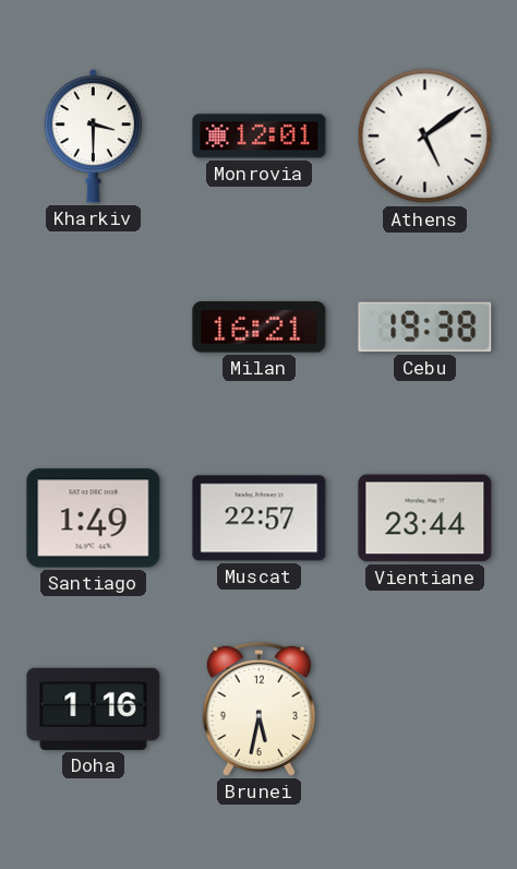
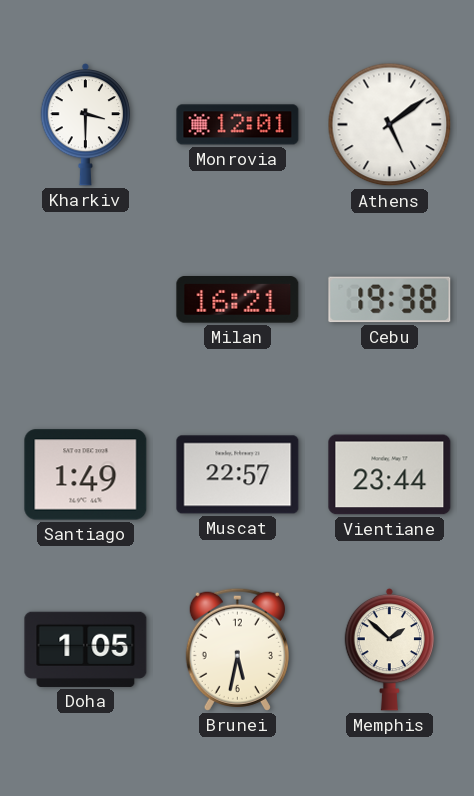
Doha: 1:16 -> 1:05
Memphis: none -> 1:52
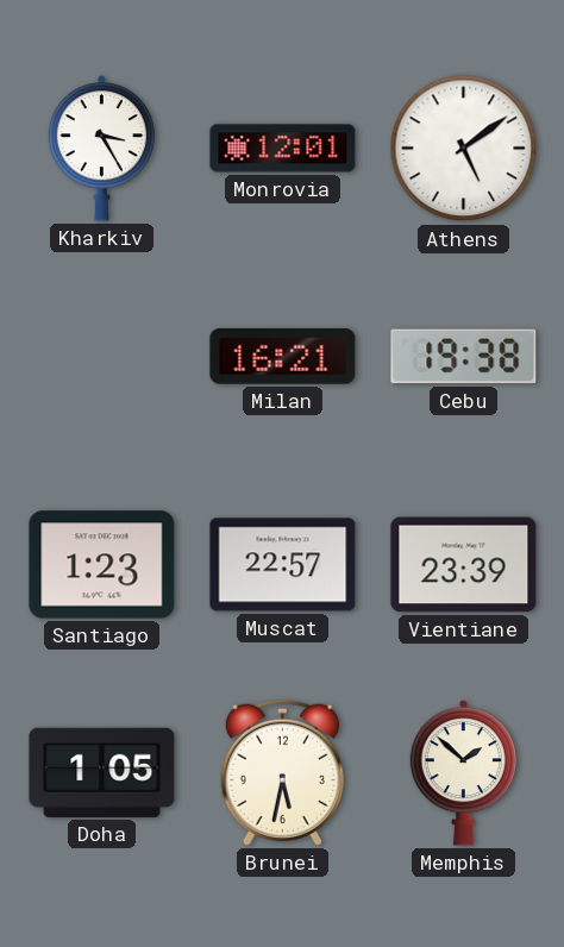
Kharkiv: 3:30 -> 3:25
Santiago: 1:49 -> 1:23
Vientiane: 23:44 -> 23:39
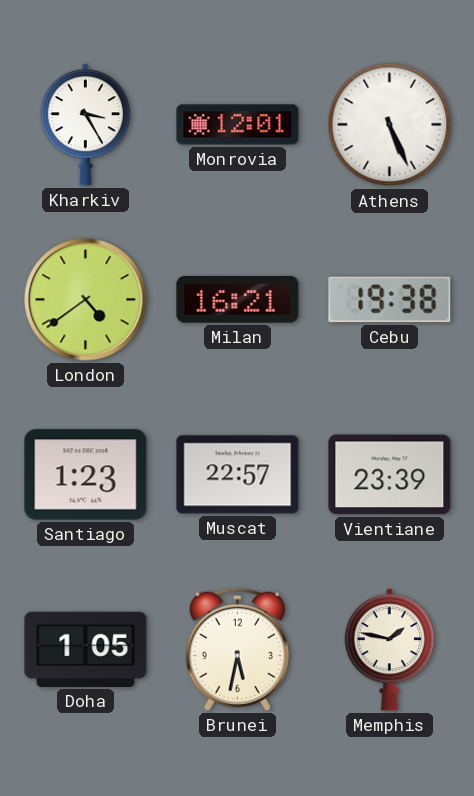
Athens: 5:09 -> 5:26
London: none -> 4:39
Memphis: 1:52 -> 1:47
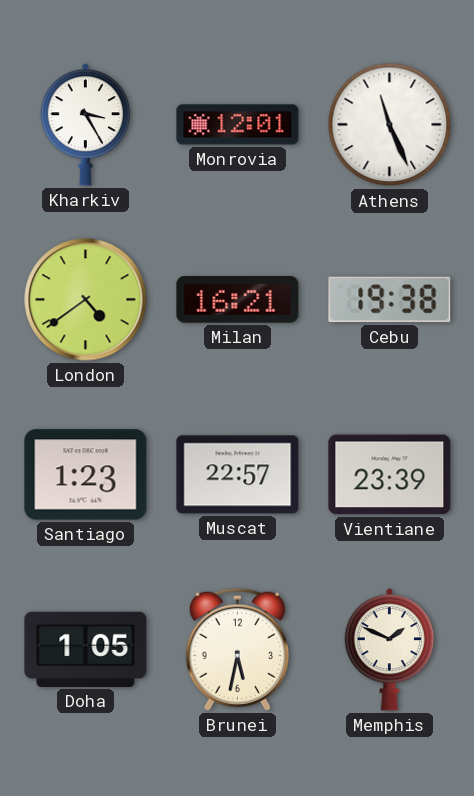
Athens: 5:26 -> 11:26
Memphis: 1:47 -> 1:49
